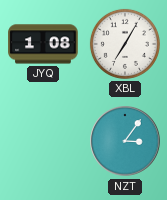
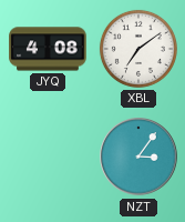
JYQ: 1:08 -> 4:08
XBL: 7:05 -> 7:09
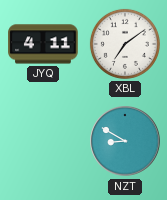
JYQ: 4:08 -> 4:11
NZT: 3:06 -> 8:50
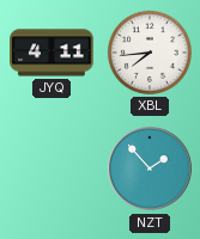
XBL: 7:09 -> 7:44
NZT: 8:50 -> 1:53
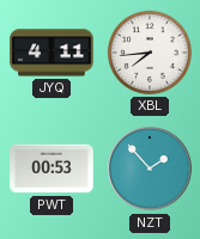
PWT: none -> 00:53
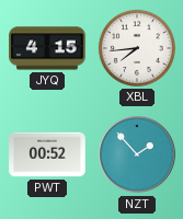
JYQ: 4:11 -> 4:15
PWT: 00:53 -> 00:52
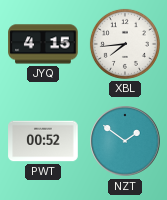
NZT: 1:53 -> 1:51
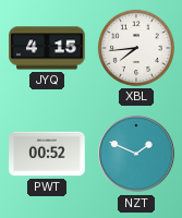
NZT: 1:51 -> 1:49
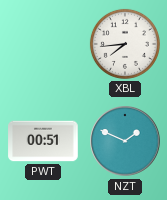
JYQ: 4:15 -> none
PWT: 00:52 -> 00:51
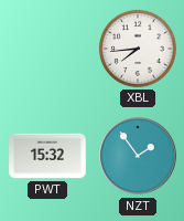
PWT: 00:51 -> 15:32
NZT: 1:49 -> 1:54
